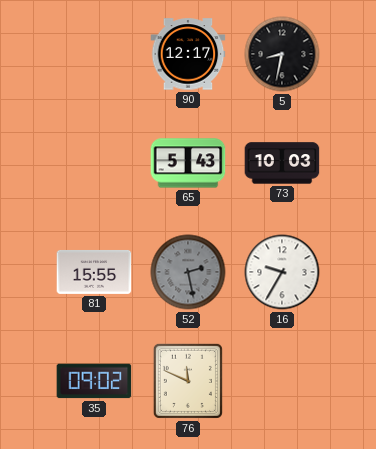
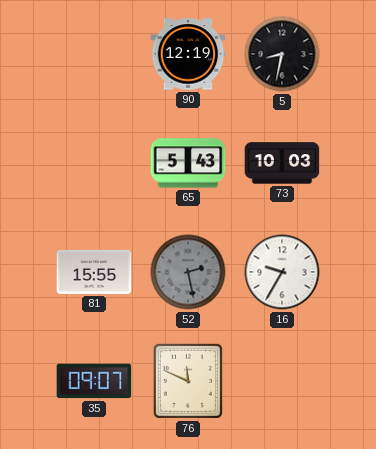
90: 12:17 -> 12:19
35: 09:02 -> 09:07
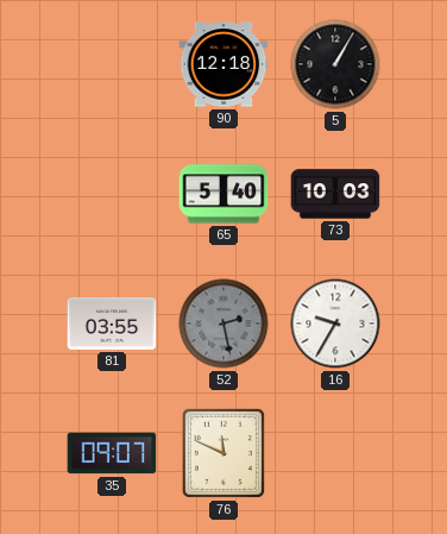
90: 12:19 -> 12:18
5: 8:32 -> 1:05
65: 5:43 -> 5:40
81: 15:55 -> 03:55
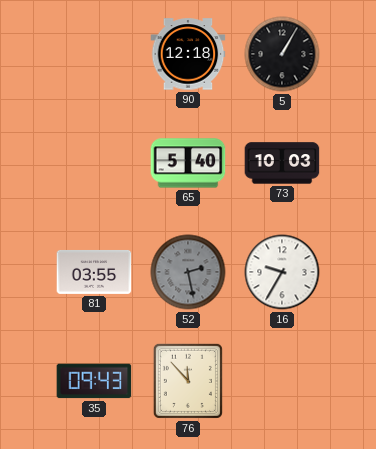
35: 09:07 -> 09:43
76: 11:49 -> 11:53
